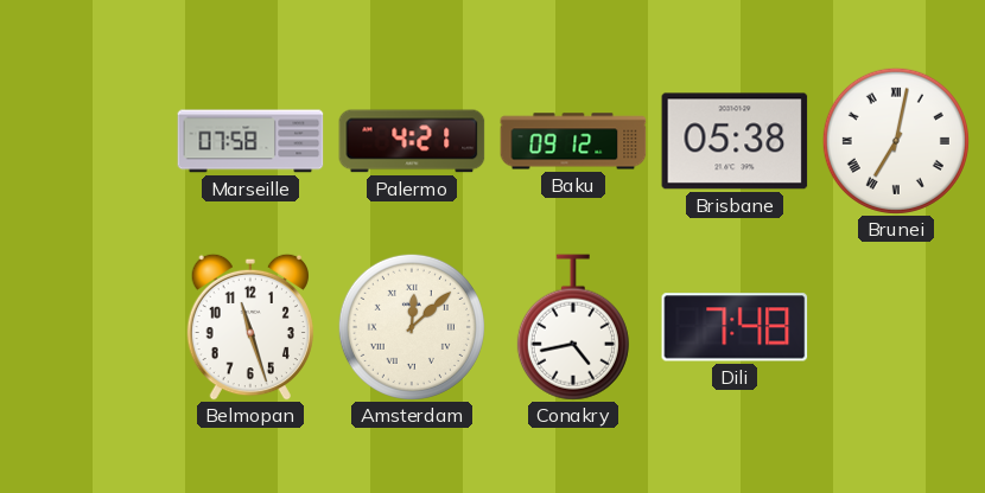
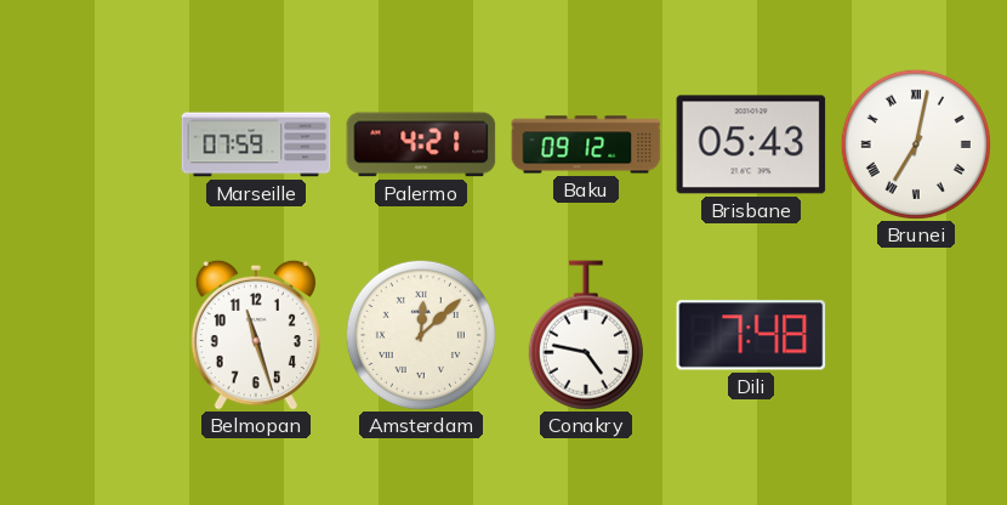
Marseille: 07:58 -> 07:59
Brisbane: 05:38 -> 05:43
Conakry: 4:43 -> 4:47
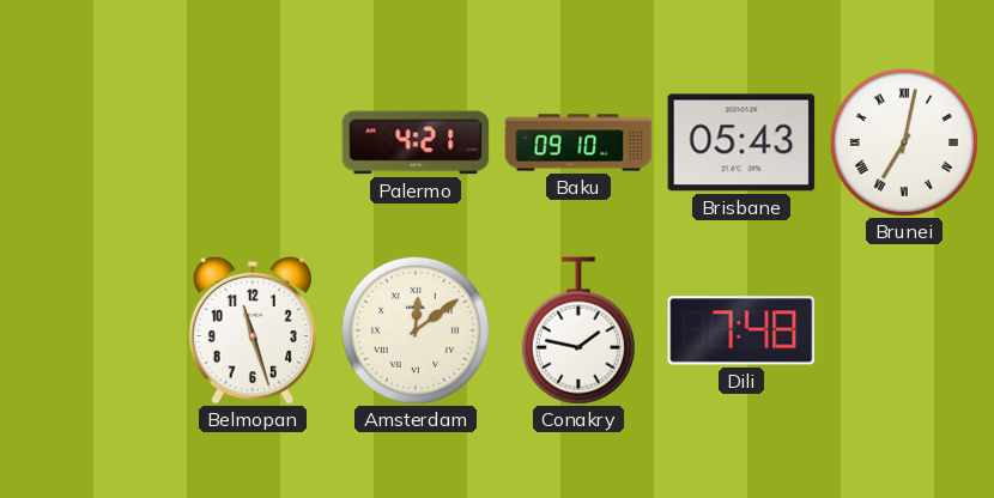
Marseille: 07:59 -> none
Baku: 09:12 -> 09:10
Amsterdam: 12:08 -> 12:09
Conakry: 4:47 -> 1:47
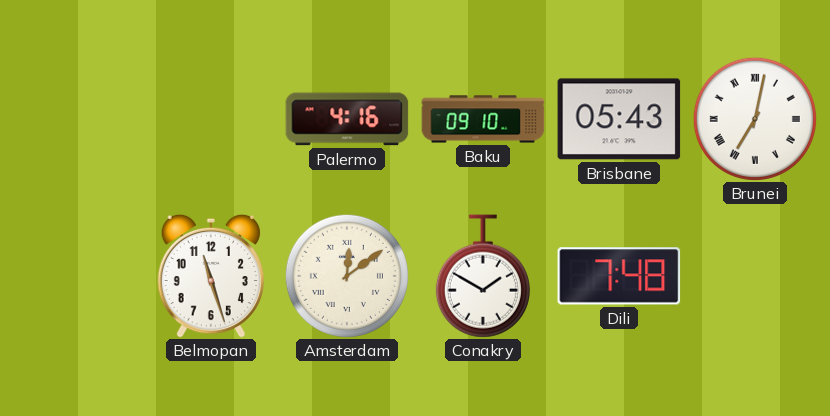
Palermo: 4:21 -> 4:16
Conakry: 1:47 -> 1:50
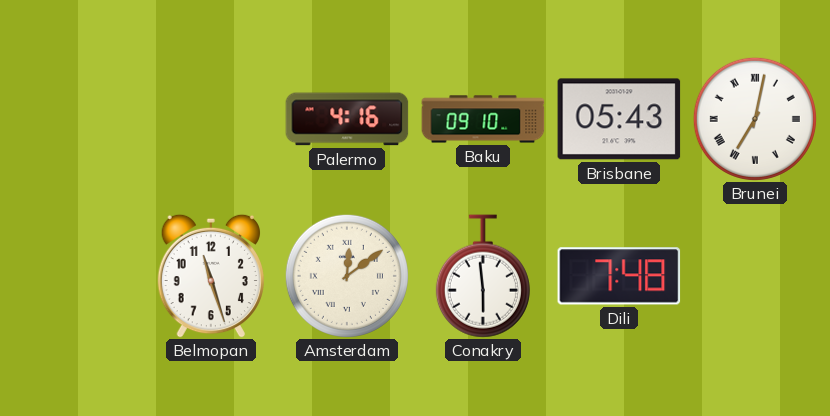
Conakry: 1:50 -> 5:59
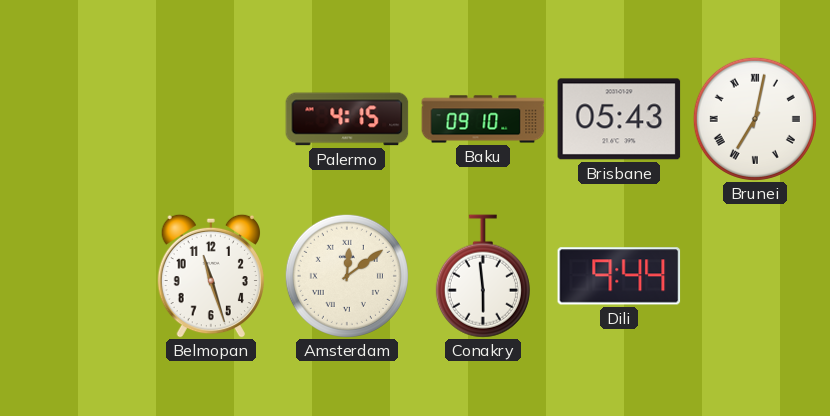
Palermo: 4:16 -> 4:15
Dili: 7:48 -> 9:44
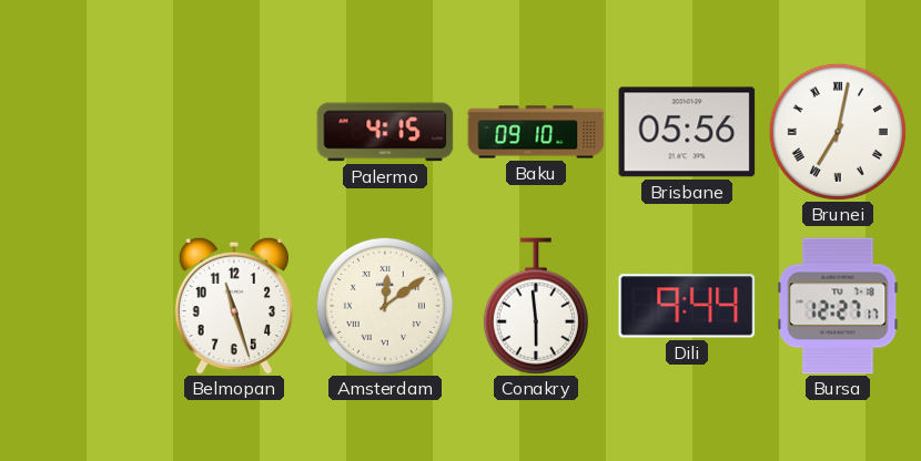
Brisbane: 05:43 -> 05:56
Bursa: none -> 12:27
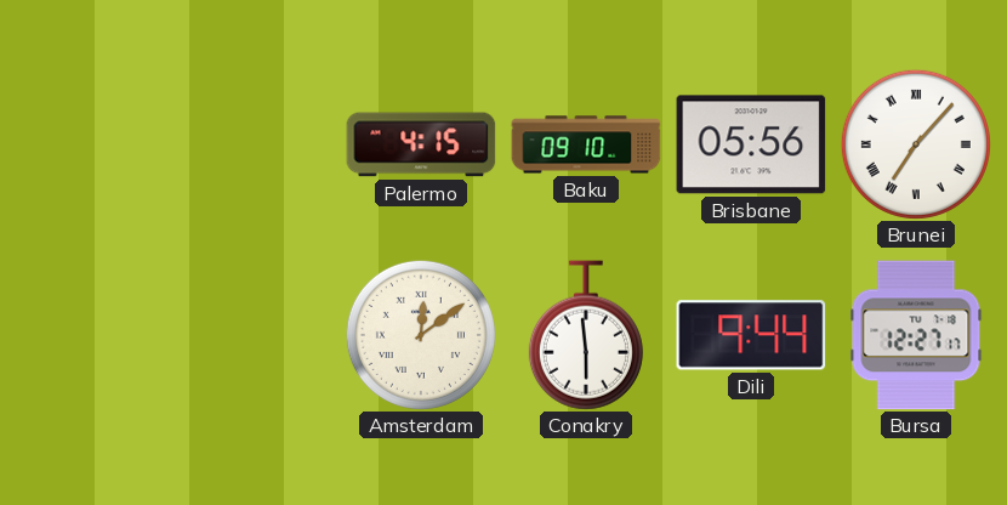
Brunei: 7:02 -> 7:07
Belmopan: 11:27 -> none
